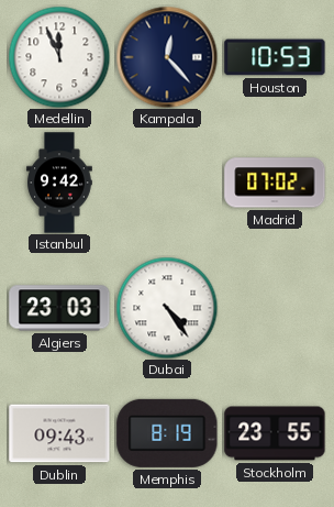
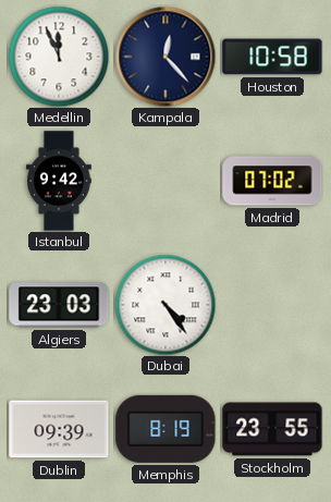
Houston: 10:53 -> 10:58
Dublin: 09:43 -> 09:39
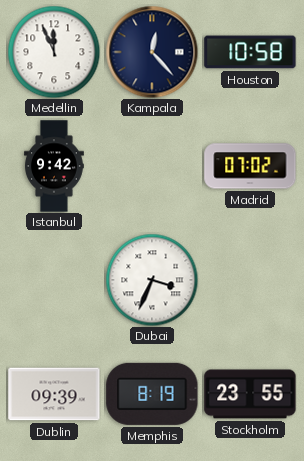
Algiers: 23:03 -> none
Dubai: 4:24 -> 3:34
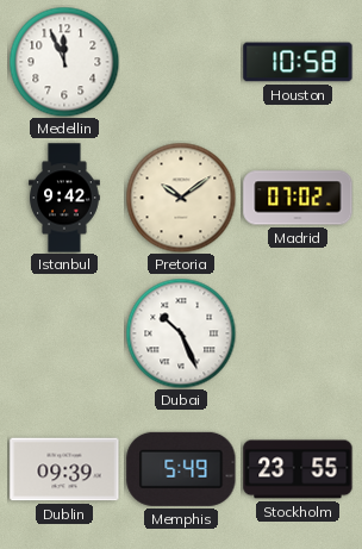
Kampala: 12:23 -> none
Pretoria: none -> 10:09
Dubai: 3:34 -> 10:26
Memphis: 8:19 -> 5:49
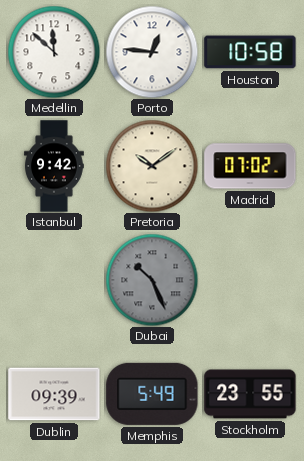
Medellin: 11:56 -> 11:52
Porto: none -> 12:46
Dubai dial: white -> grey
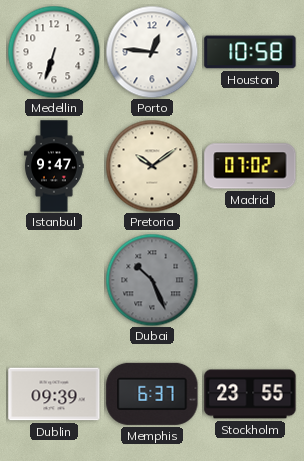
Medellin: 11:52 -> 6:33
Istanbul: 9:42 -> 9:47
Memphis: 5:49 -> 6:37
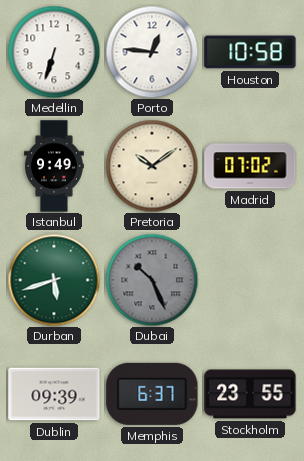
Istanbul: 9:47 -> 9:49
Durban: none -> 5:42
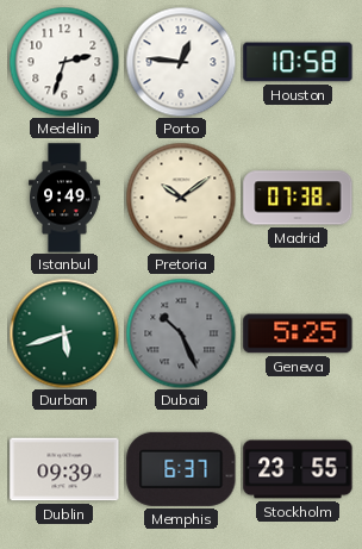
Medellin: 6:33 -> 2:33
Madrid: 07:02 -> 07:38
Geneva: none -> 5:25
